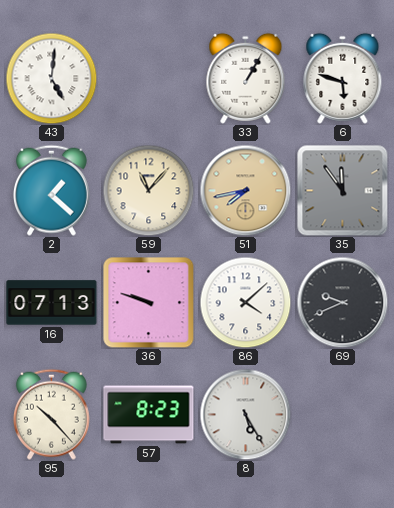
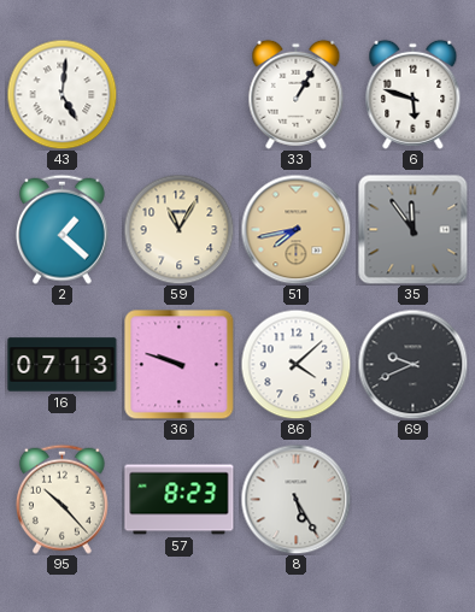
59: 11:07 -> 11:05
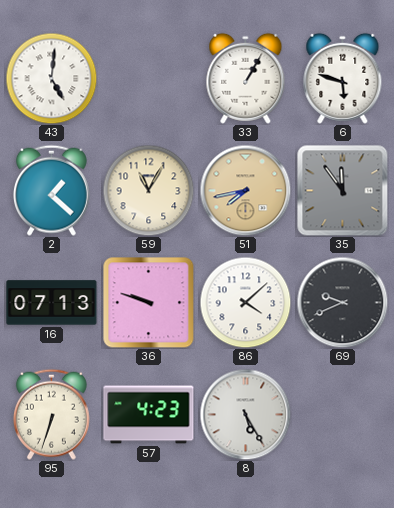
95: 10:23 -> 6:33
57: 8:23 -> 4:23
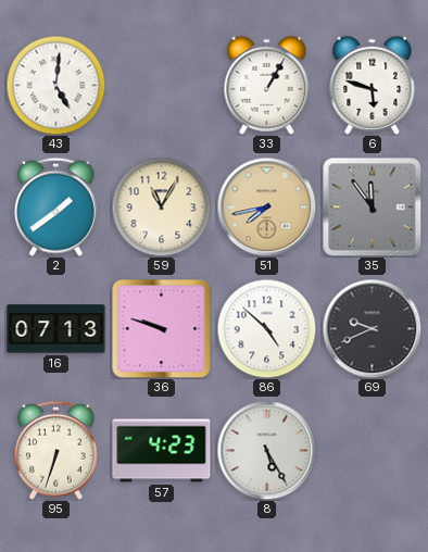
2: 1:22 -> 1:39
86: 4:08 -> 4:52
